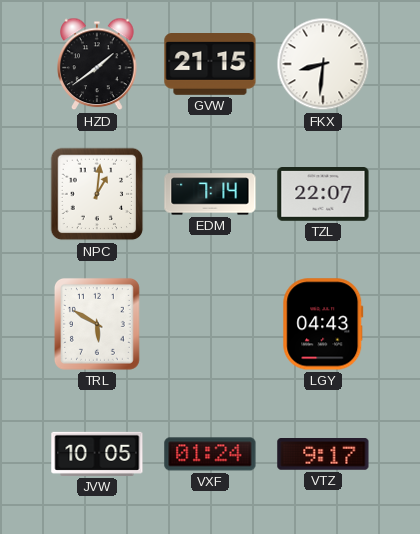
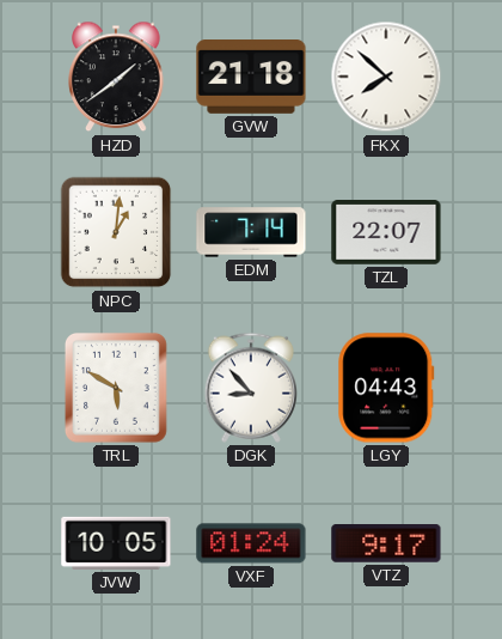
GVW: 21:15 -> 21:18
FKX: 8:31 -> 7:52
DGK: none -> 8:53
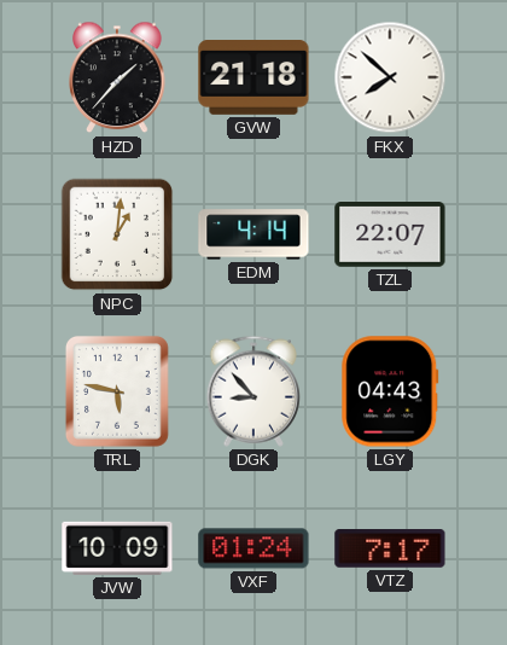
HZD: 1:39 -> 1:37
EDM: 7:14 -> 4:14
TRL: 5:50 -> 5:47
JVW: 10:05 -> 10:09
VTZ: 9:17 -> 7:17
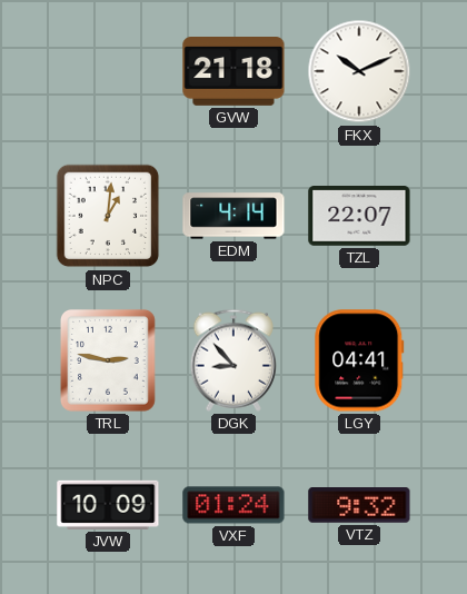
HZD: 1:37 -> none
FKX: 7:52 -> 10:11
TRL: 5:47 -> 2:47
LGY: 04:43 -> 04:41
VTZ: 7:17 -> 9:32
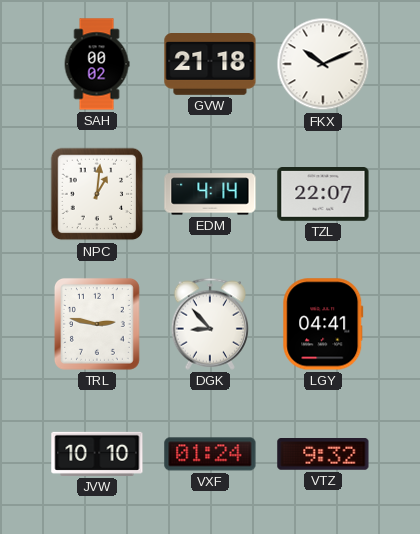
SAH: none -> 00:02
JVW: 10:09 -> 10:10
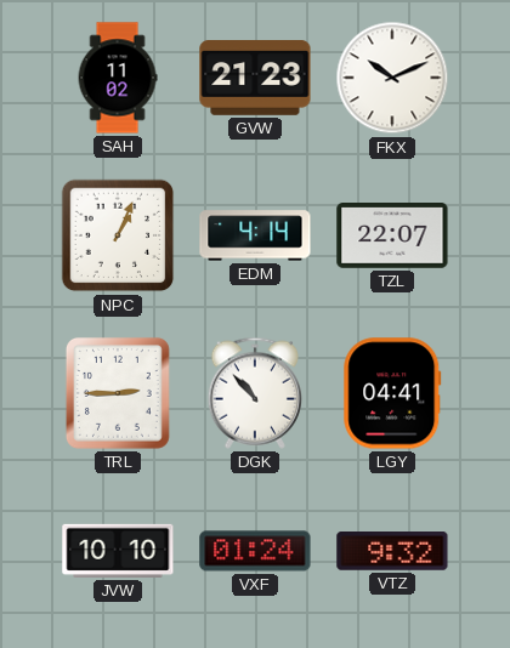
SAH: 00:02 -> 11:02
GVW: 21:18 -> 21:23
NPC: 1:01 -> 1:04
TRL: 2:47 -> 2:45
DGK: 8:53 -> 10:53
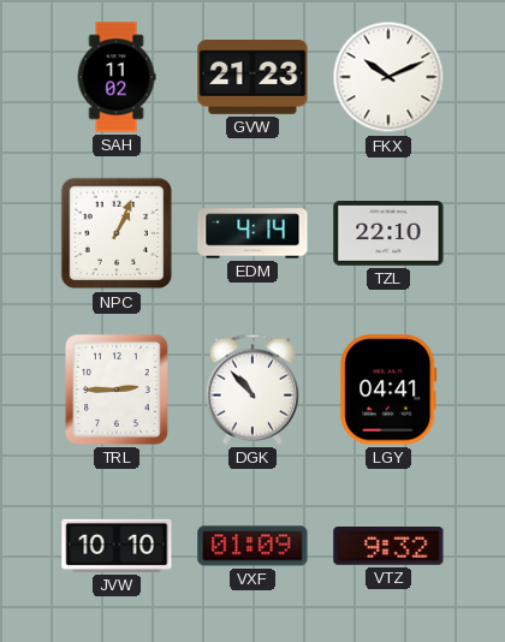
TZL: 22:07 -> 22:10
VXF: 01:24 -> 01:09
